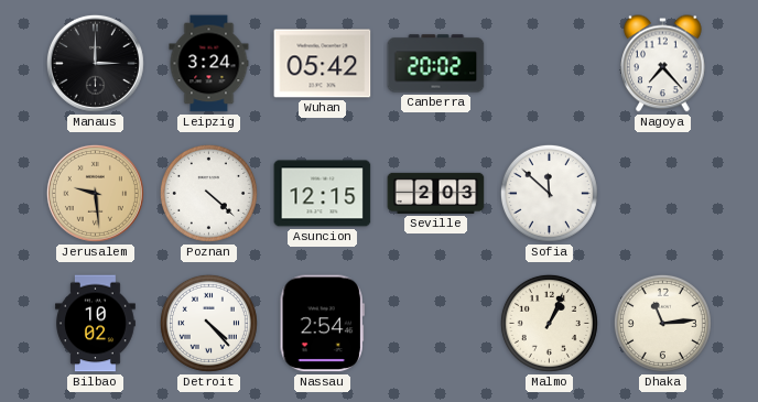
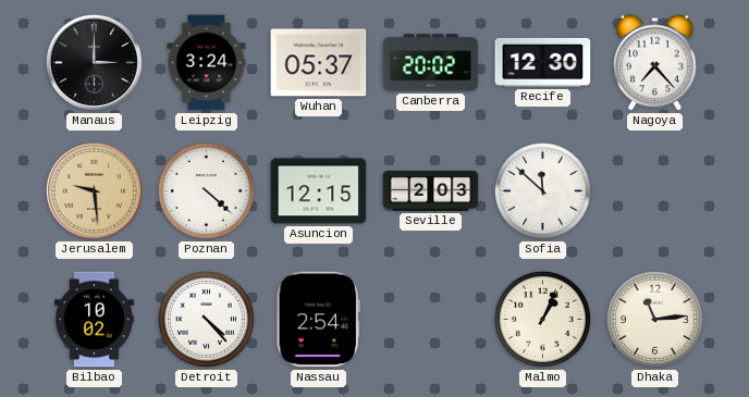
Wuhan: 05:42 -> 05:37
Recife: none -> 12:30
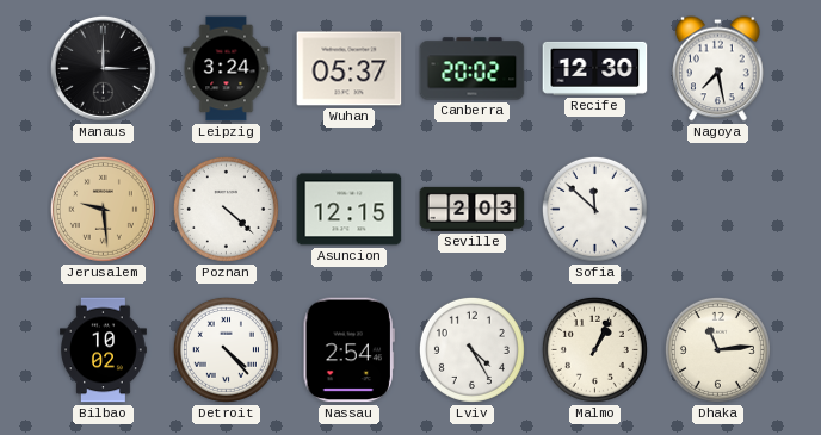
Nagoya: 7:23 -> 7:28
Lviv: none -> 4:25
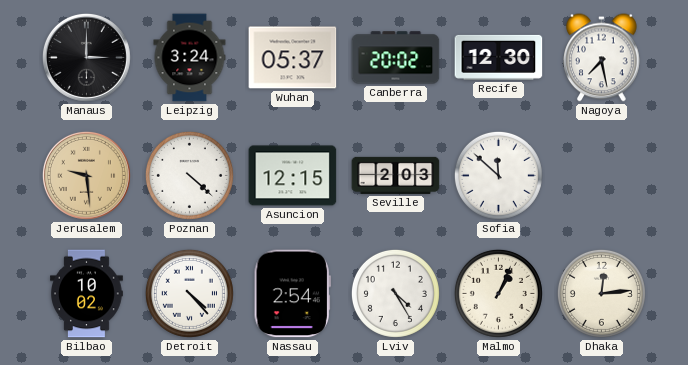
Dhaka: 11:14 -> 12:14
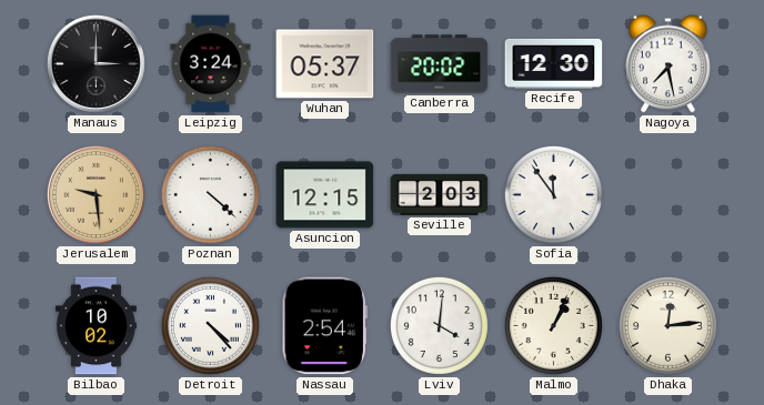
Sofia: 11:52 -> 11:54
Lviv: 4:25 -> 4:01
